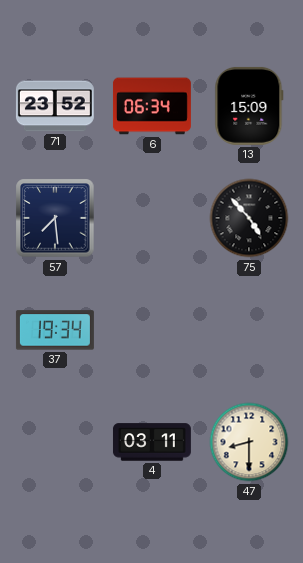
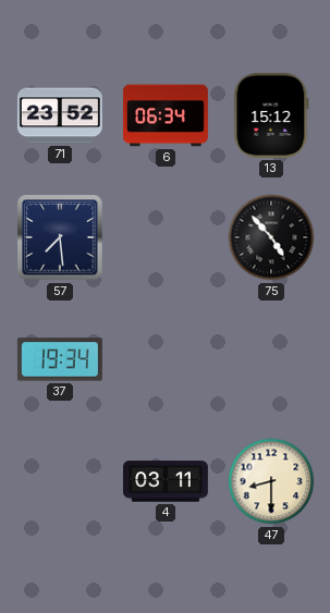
13: 15:09 -> 15:12
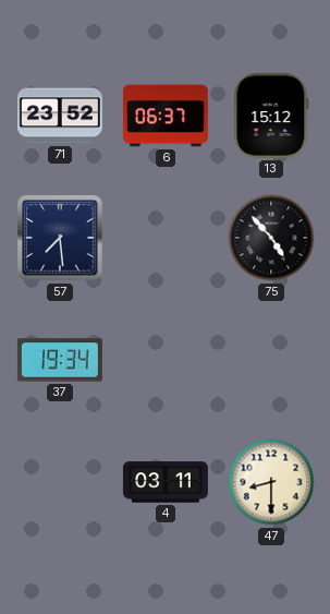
6: 06:34 -> 06:37
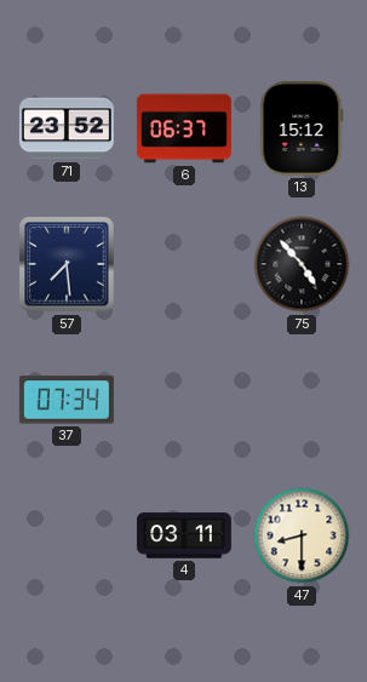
37: 19:34 -> 07:34
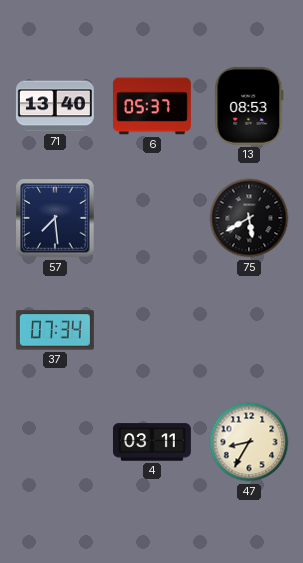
71: 23:52 -> 13:40
6: 06:37 -> 05:37
13: 15:12 -> 08:53
75: 4:53 -> 5:40
47: 8:30 -> 8:35
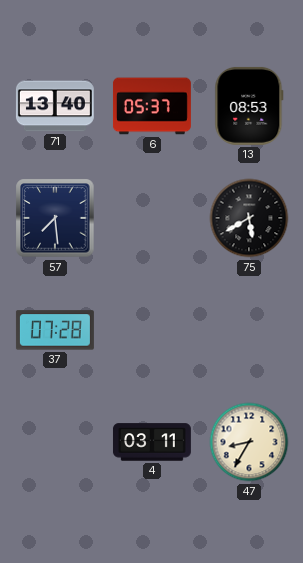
37: 07:34 -> 07:28
